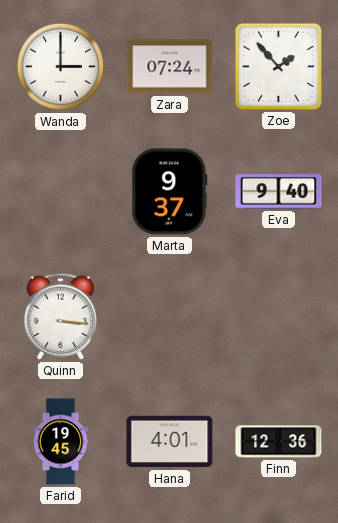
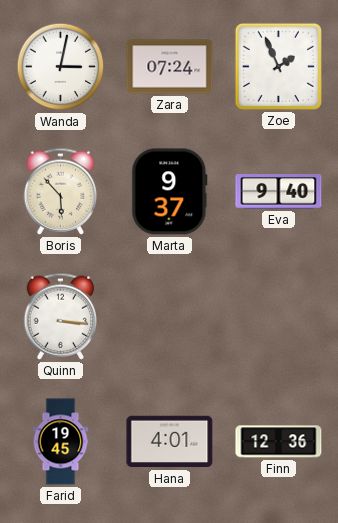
Wanda: 3:00 -> 3:02
Zoe: 1:53 -> 1:56
Boris: none -> 5:53
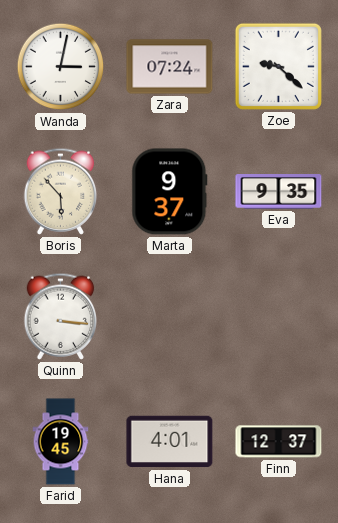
Zoe: 1:56 -> 9:22
Eva: 9:40 -> 9:35
Finn: 12:36 -> 12:37
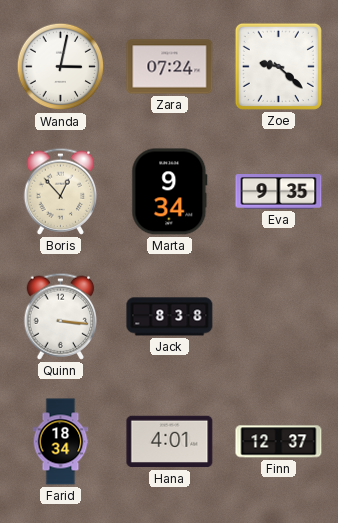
Boris: 5:53 -> 12:53
Marta: 9:37 -> 9:34
Jack: none -> 8:38
Farid: 19:45 -> 18:34
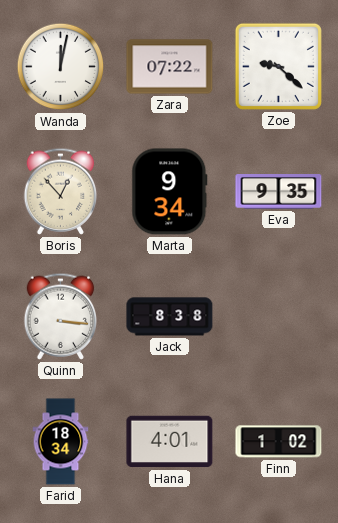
Wanda: 3:02 -> 12:02
Zara: 07:24 -> 07:22
Finn: 12:37 -> 1:02
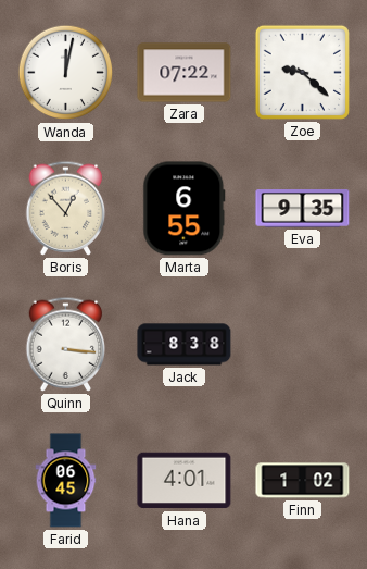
Marta: 9:34 -> 6:55
Farid: 18:34 -> 06:45
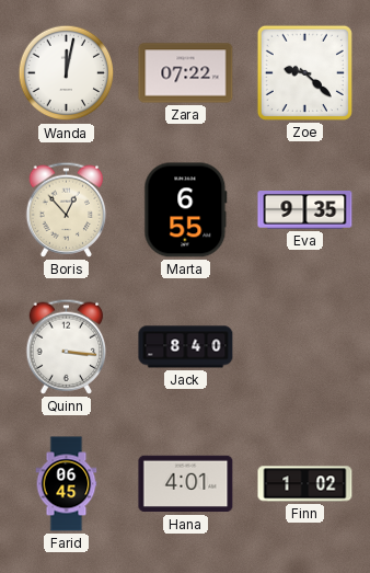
Jack: 8:38 -> 8:40
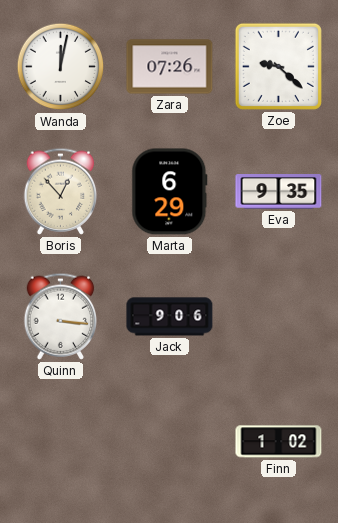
Zara: 07:22 -> 07:26
Marta: 6:55 -> 6:29
Jack: 8:40 -> 9:06
Farid: 06:45 -> none
Hana: 4:01 -> none
